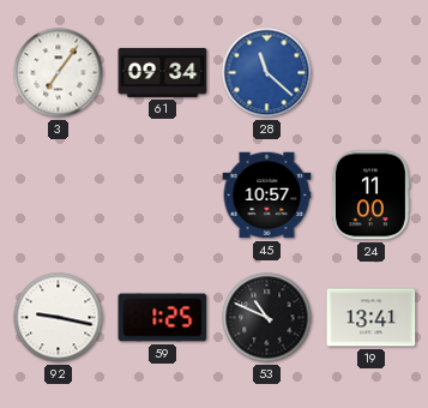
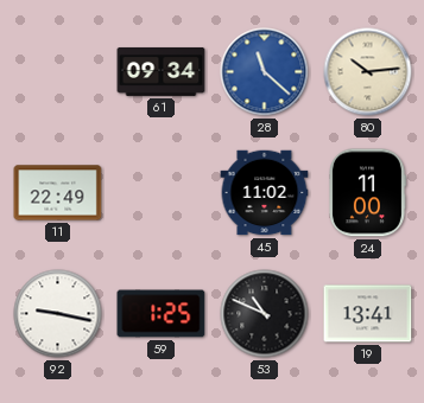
3: 7:06 -> none
80: none -> 10:14
11: none -> 22:49
45: 10:57 -> 11:02
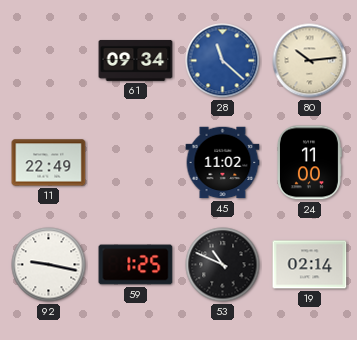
19: 13:41 -> 02:14
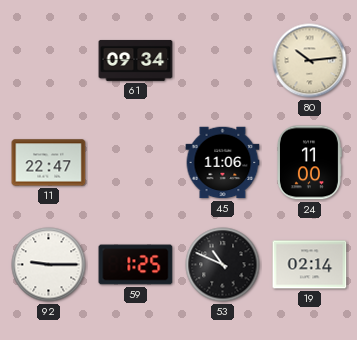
28: 11:22 -> none
11: 22:49 -> 22:47
45: 11:02 -> 11:06
92: 9:17 -> 9:15
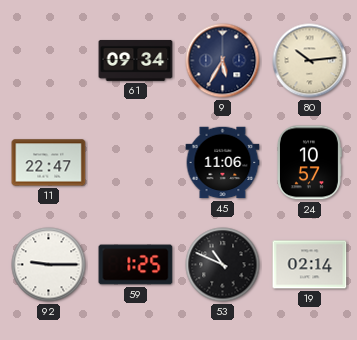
9: none -> 5:35
24: 11:00 -> 10:57
